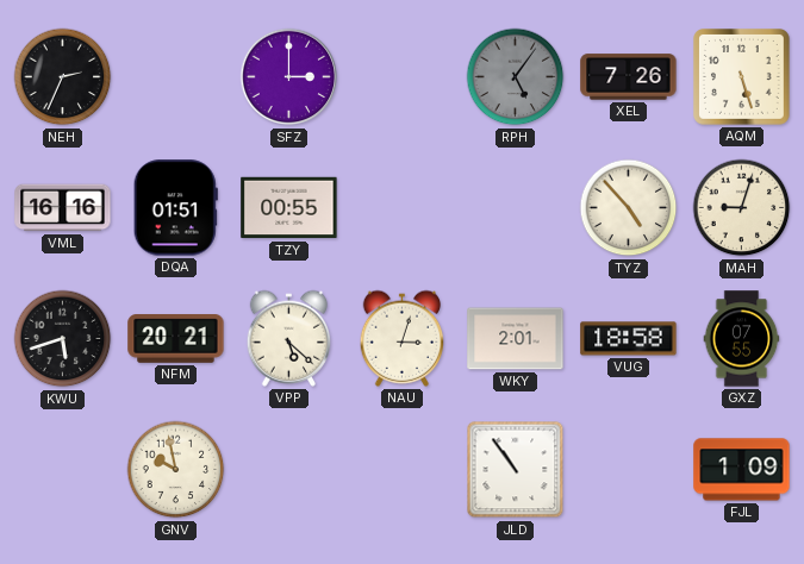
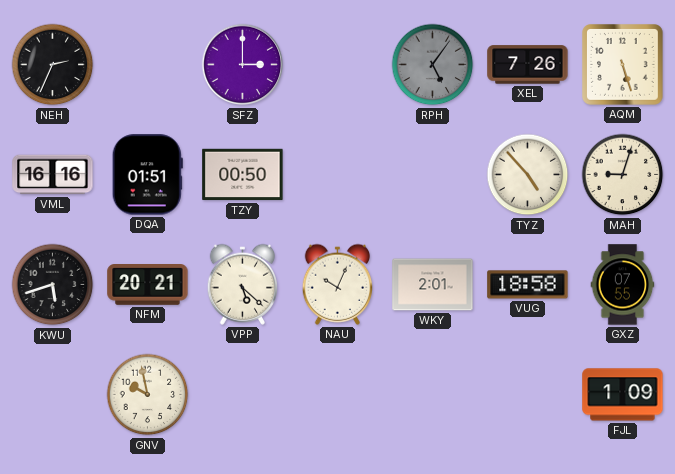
TZY: 00:55 -> 00:50
NAU: 3:03 -> 10:04
JLD: 10:54 -> none
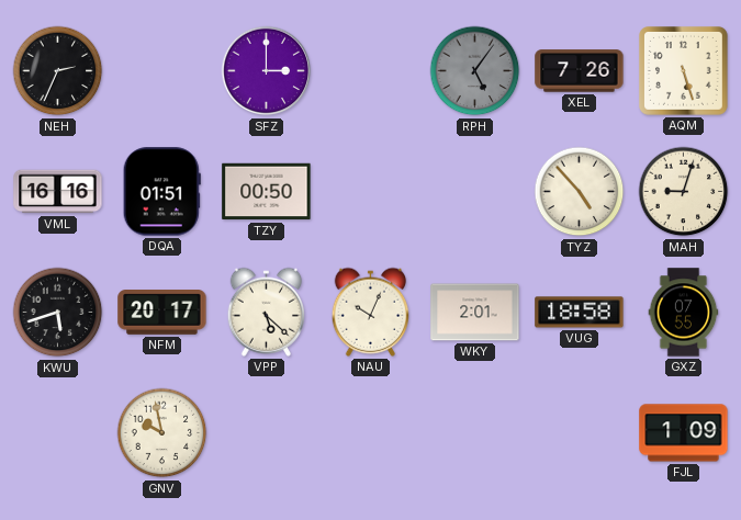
NFM: 20:21 -> 20:17
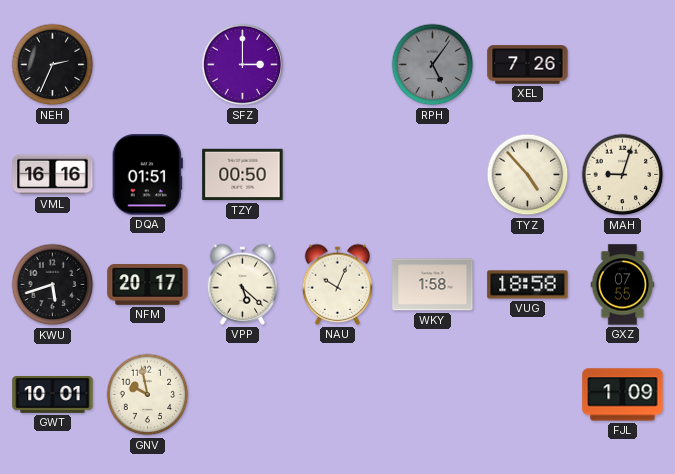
AQM: 5:27 -> none
WKY: 2:01 -> 1:58
GWT: none -> 10:01
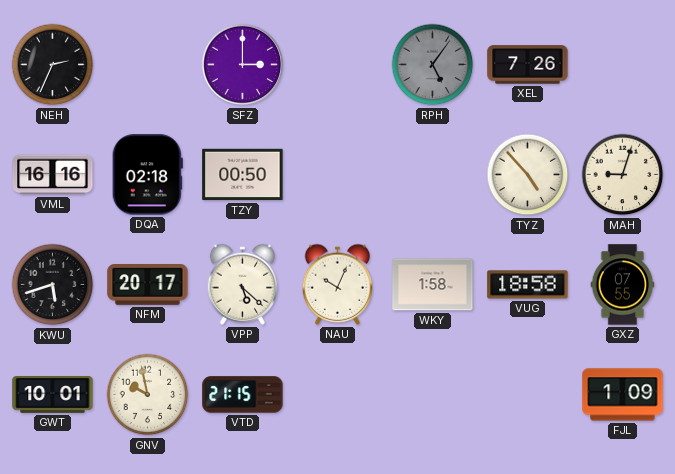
DQA: 01:51 -> 02:18
VTD: none -> 21:15
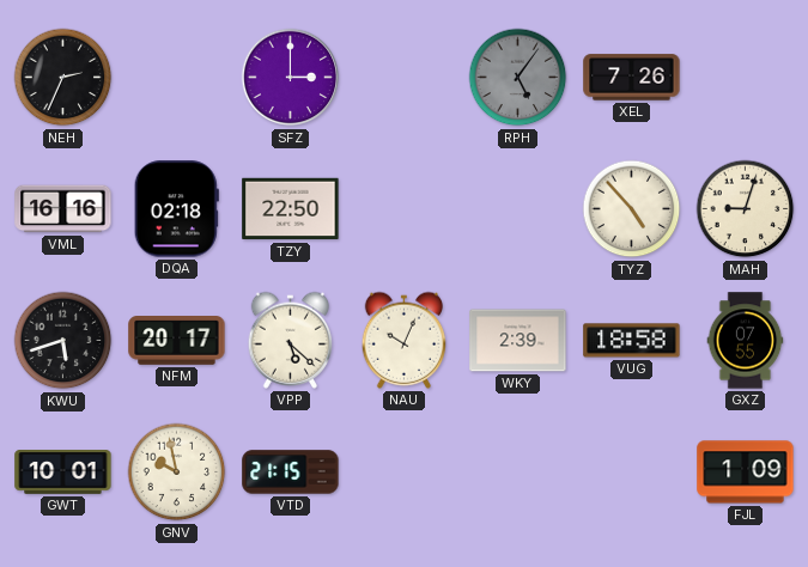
TZY: 00:50 -> 22:50
WKY: 1:58 -> 2:39
